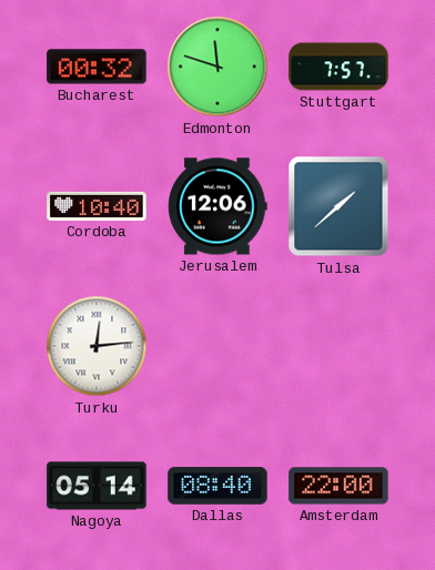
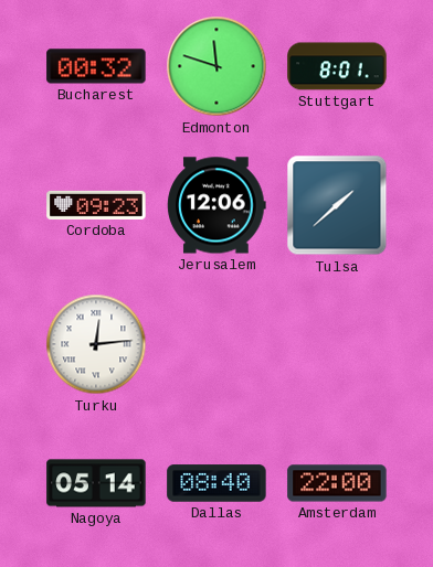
Stuttgart: 7:57 -> 8:01
Cordoba: 10:40 -> 09:23
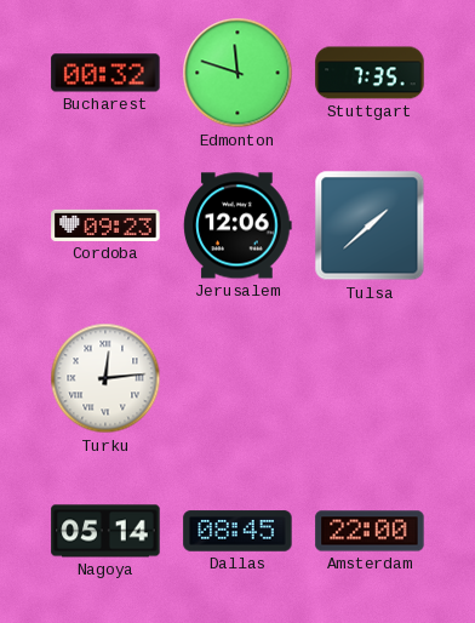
Stuttgart: 8:01 -> 7:35
Dallas: 08:40 -> 08:45
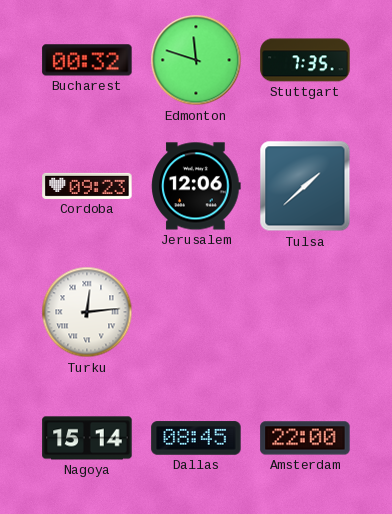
Nagoya: 05:14 -> 15:14
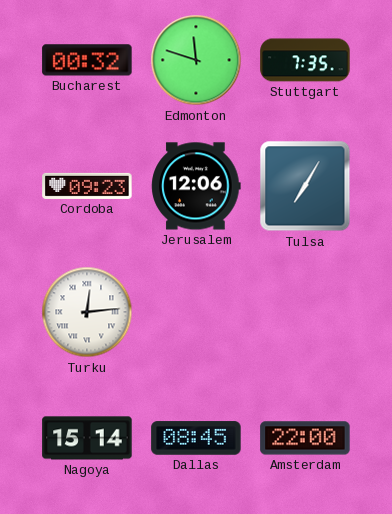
Tulsa: 1:38 -> 7:05
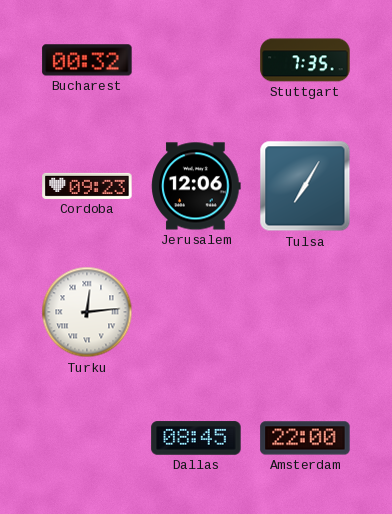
Edmonton: 11:48 -> none
Nagoya: 15:14 -> none
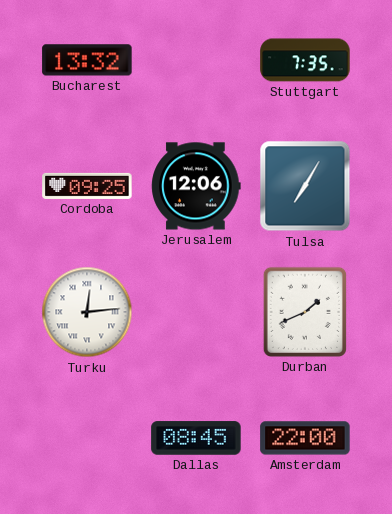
Bucharest: 00:32 -> 13:32
Cordoba: 09:23 -> 09:25
Durban: none -> 1:41
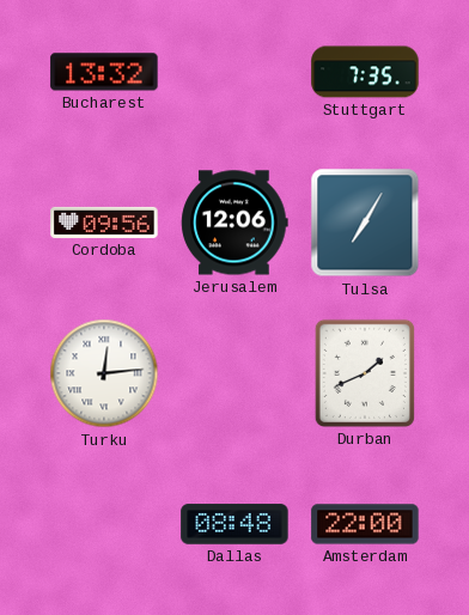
Cordoba: 09:25 -> 09:56
Dallas: 08:45 -> 08:48
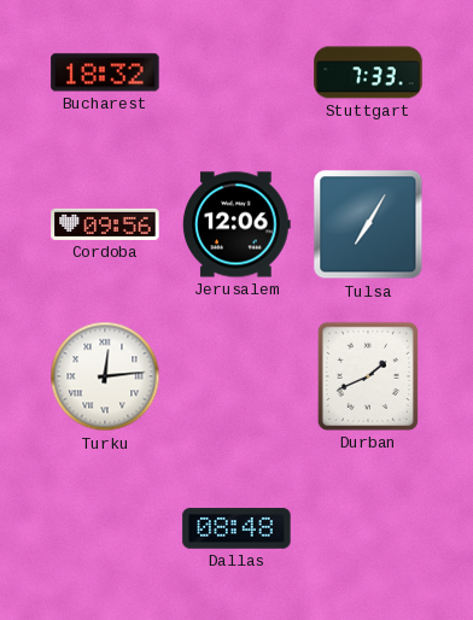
Bucharest: 13:32 -> 18:32
Stuttgart: 7:35 -> 7:33
Amsterdam: 22:00 -> none
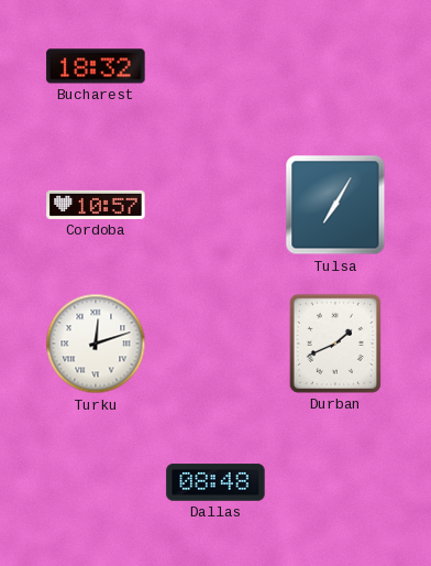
Stuttgart: 7:33 -> none
Cordoba: 09:56 -> 10:57
Jerusalem: 12:06 -> none
Turku: 12:14 -> 12:12
